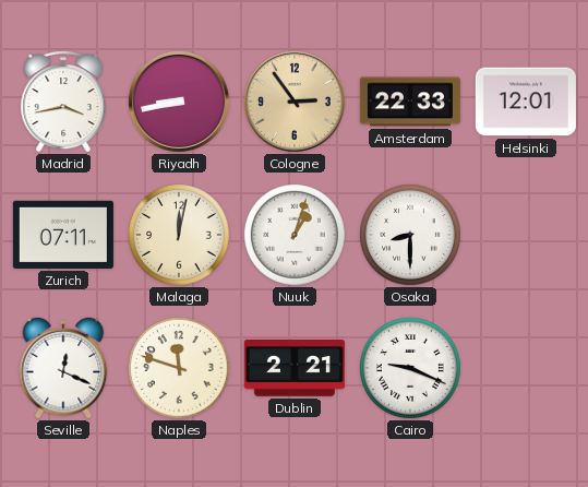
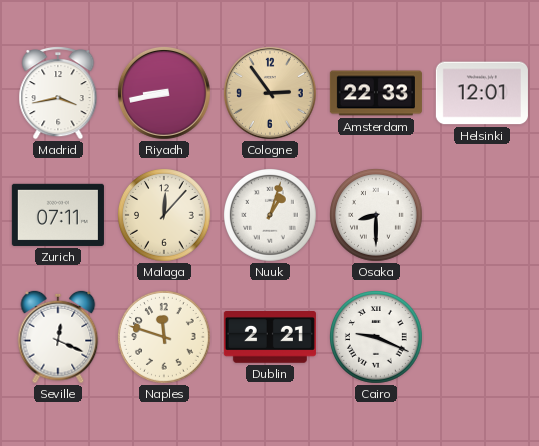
Malaga: 12:02 -> 12:07
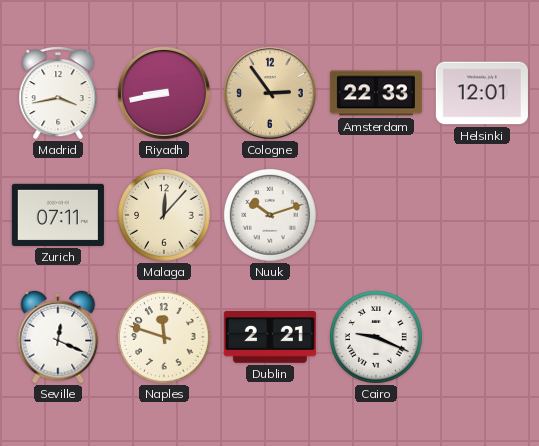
Nuuk: 1:03 -> 10:12
Osaka: 8:30 -> none
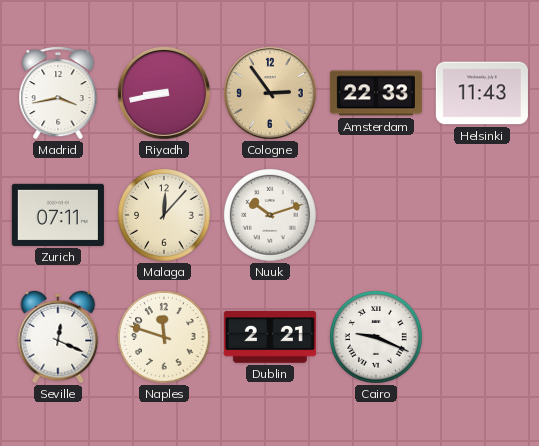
Helsinki: 12:01 -> 11:43
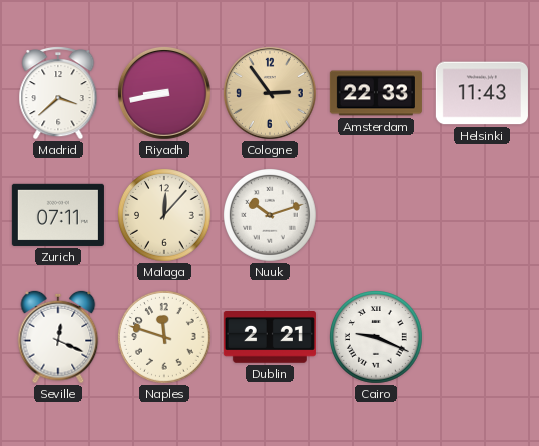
Madrid: 3:43 -> 3:38
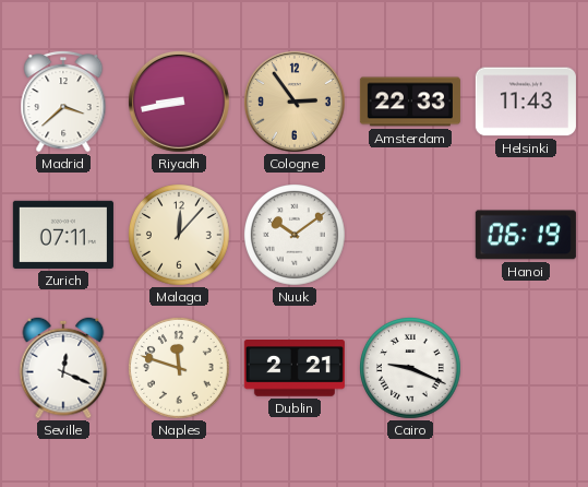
Nuuk: 10:12 -> 10:09
Hanoi: none -> 06:19
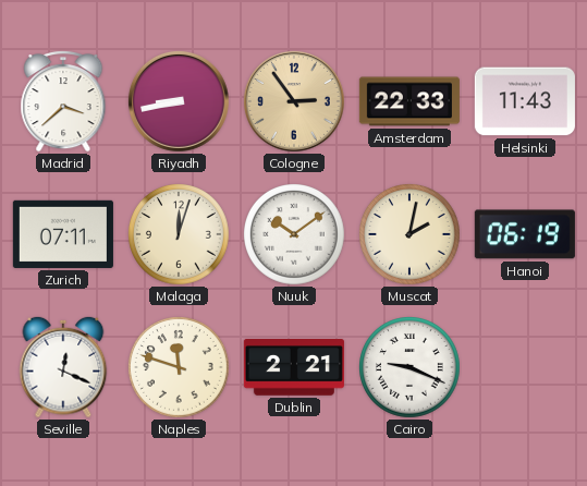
Malaga: 12:07 -> 12:03
Muscat: none -> 2:02
